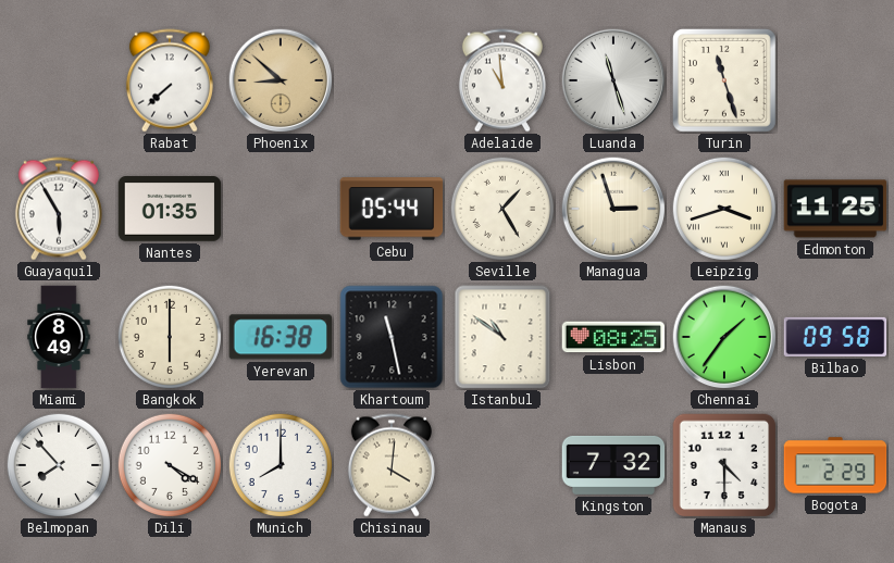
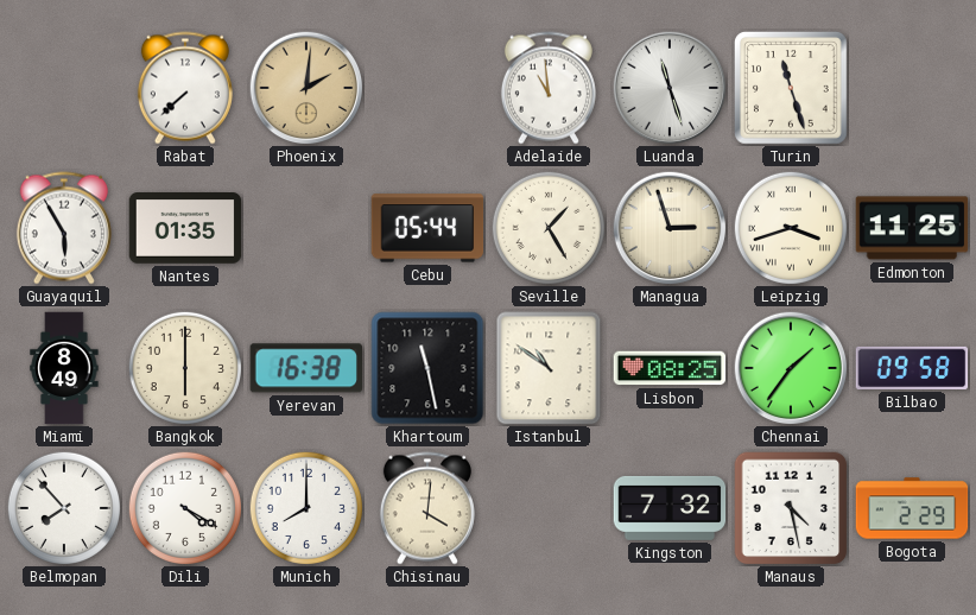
Phoenix: 8:52 -> 2:01
Manaus: 4:30 -> 4:28
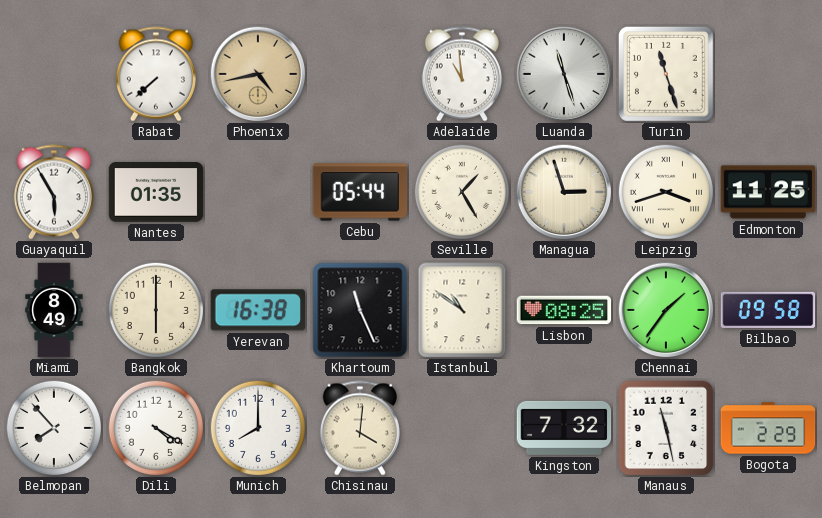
Phoenix: 2:01 -> 4:43
Khartoum: 11:28 -> 11:26
Manaus: 4:28 -> 11:28
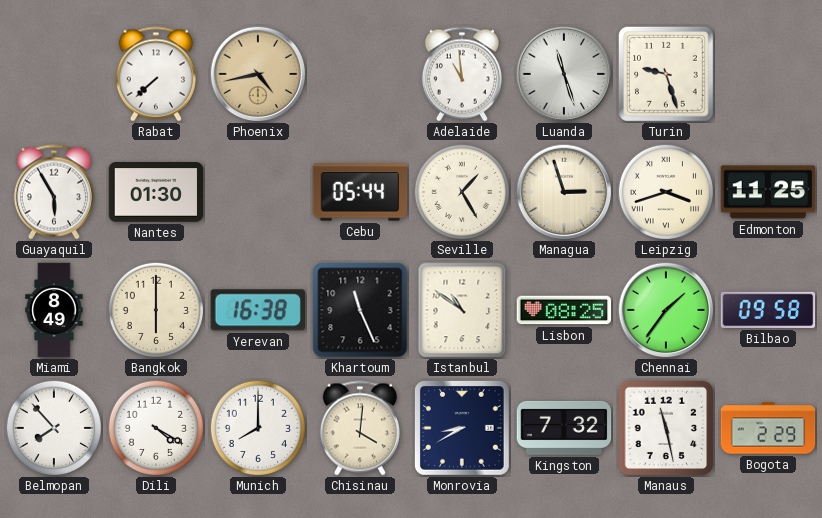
Turin: 11:27 -> 9:27
Nantes: 01:35 -> 01:30
Monrovia: none -> 8:40
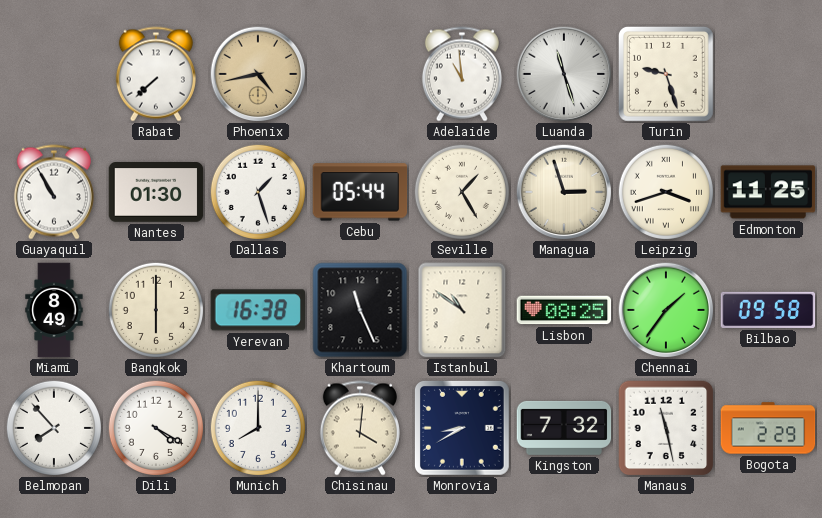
Guayaquil: 5:55 -> 10:55
Dallas: none -> 1:27
